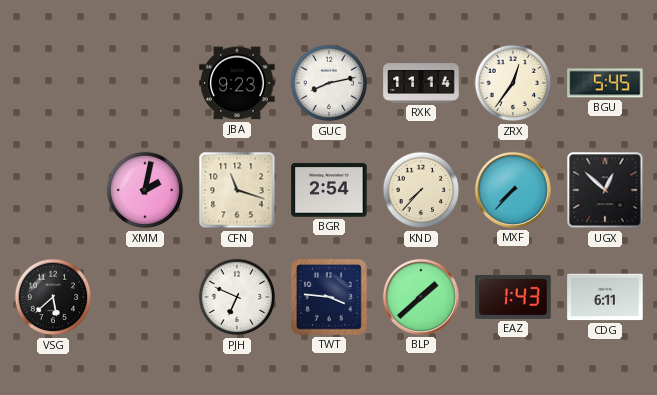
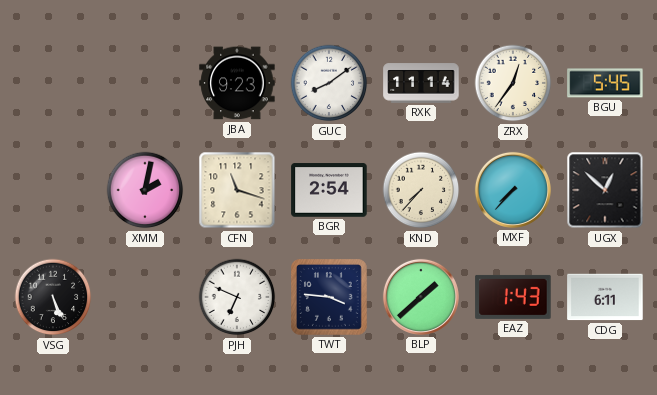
GUC: 8:13 -> 8:09
VSG: 5:38 -> 5:26
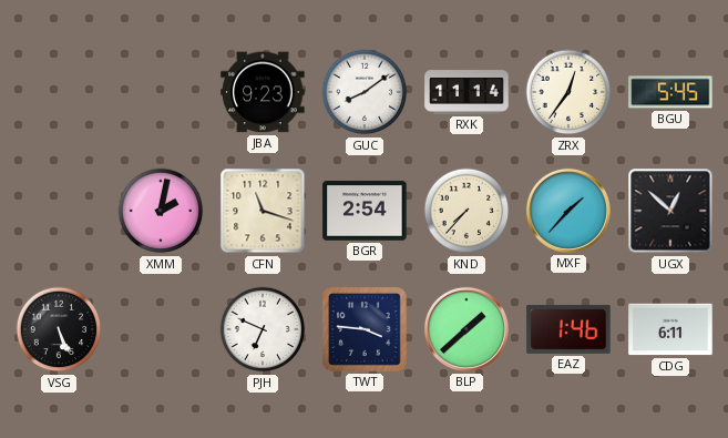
MXF: 7:37 -> 1:37
EAZ: 1:43 -> 1:46
